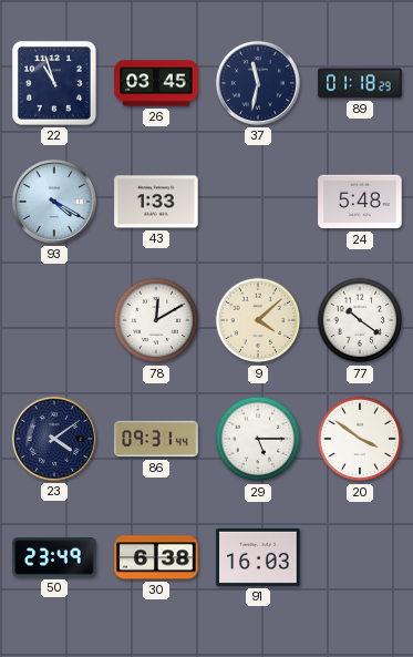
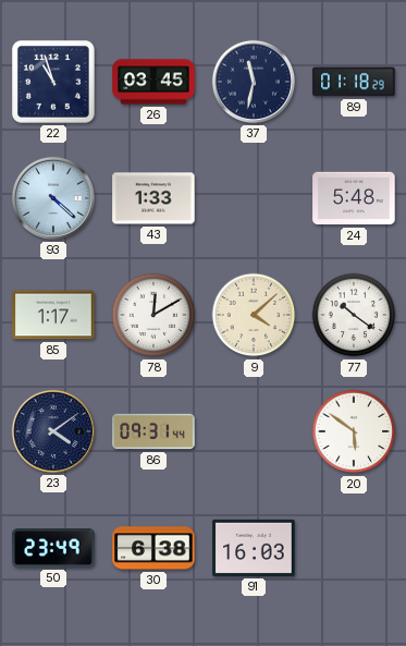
93: 4:20 -> 4:22
85: none -> 1:17
29: 5:15 -> none
20: 3:51 -> 5:51
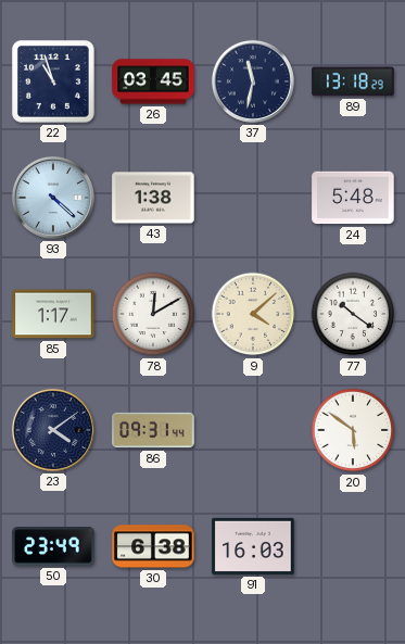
89: 01:18 -> 13:18
43: 1:33 -> 1:38
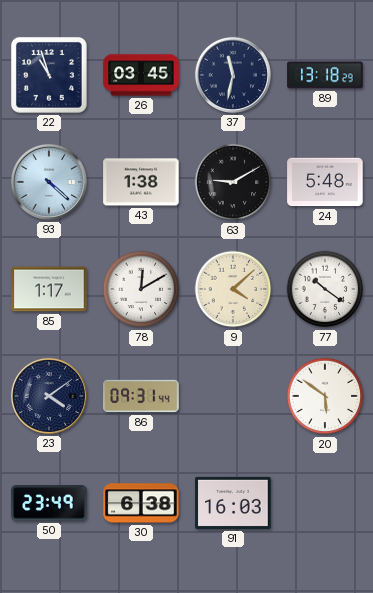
63: none -> 9:10
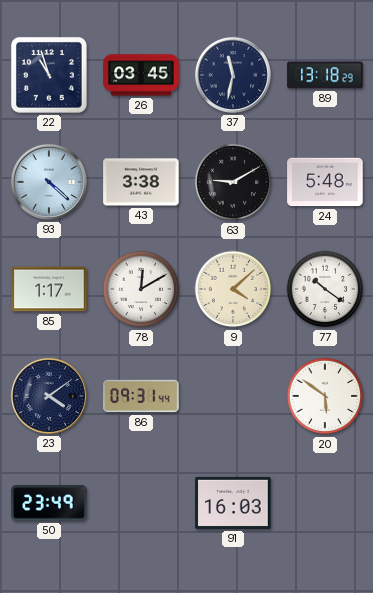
43: 1:38 -> 3:38
30: 6:38 -> none
